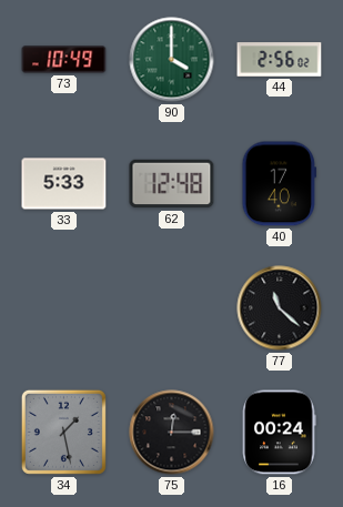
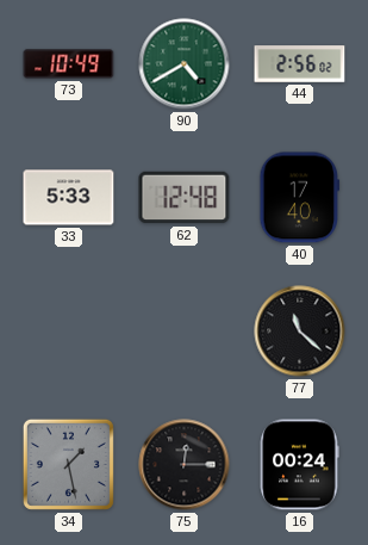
90: 4:00 -> 4:40
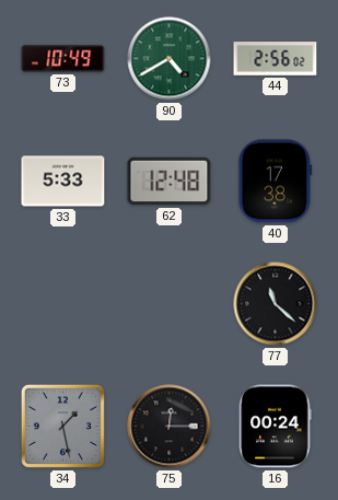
40: 17:40 -> 17:38
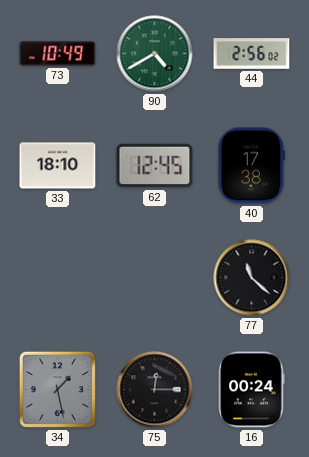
33: 5:33 -> 18:10
62: 12:48 -> 12:45
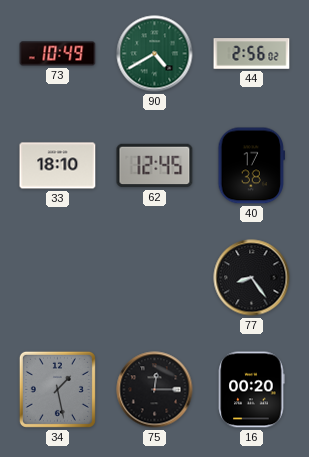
77: 11:22 -> 8:24
16: 00:24 -> 00:20
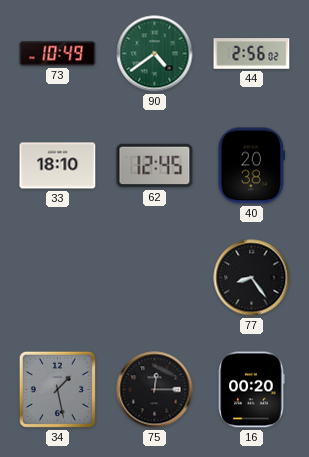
90: 4:40 -> 4:39
40: 17:38 -> 20:38
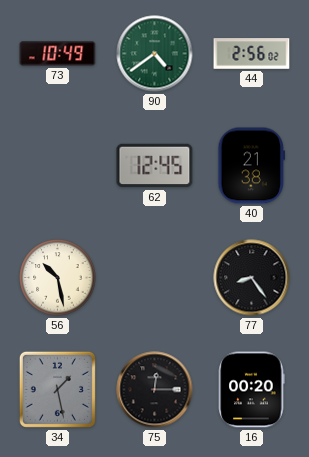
33: 18:10 -> none
40: 20:38 -> 21:38
56: none -> 10:28
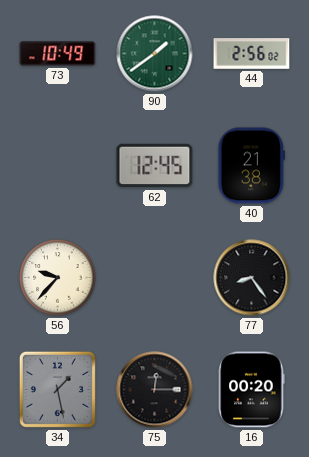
90: 4:39 -> 1:39
56: 10:28 -> 9:37
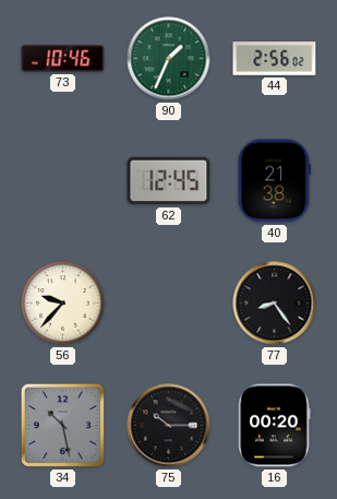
73: 10:49 -> 10:46
90: 1:39 -> 1:34
34: 1:28 -> 10:28
75: 12:15 -> 10:15
